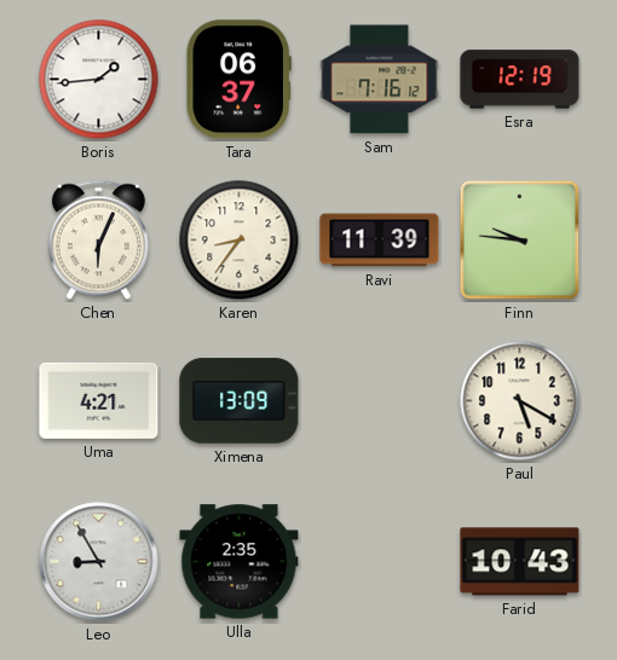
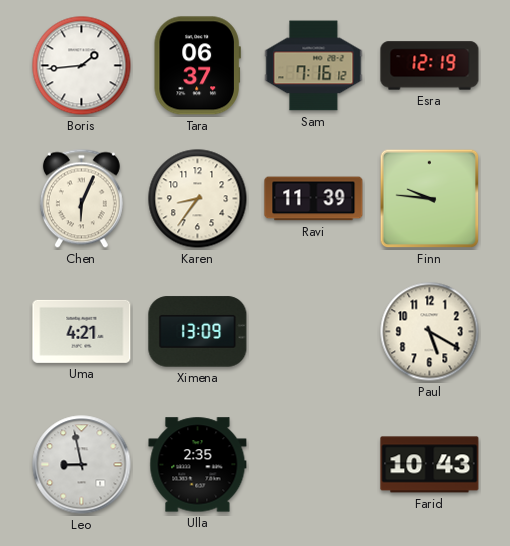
Leo: 8:55 -> 8:58
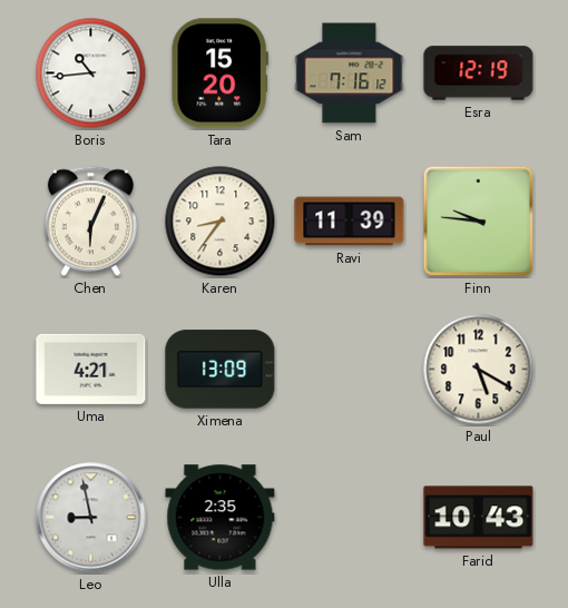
Boris: 1:44 -> 10:44
Tara: 06:37 -> 15:20
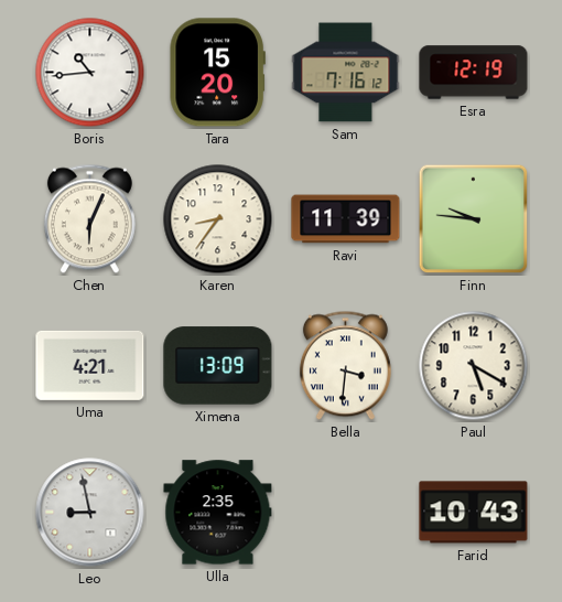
Bella: none -> 3:31
